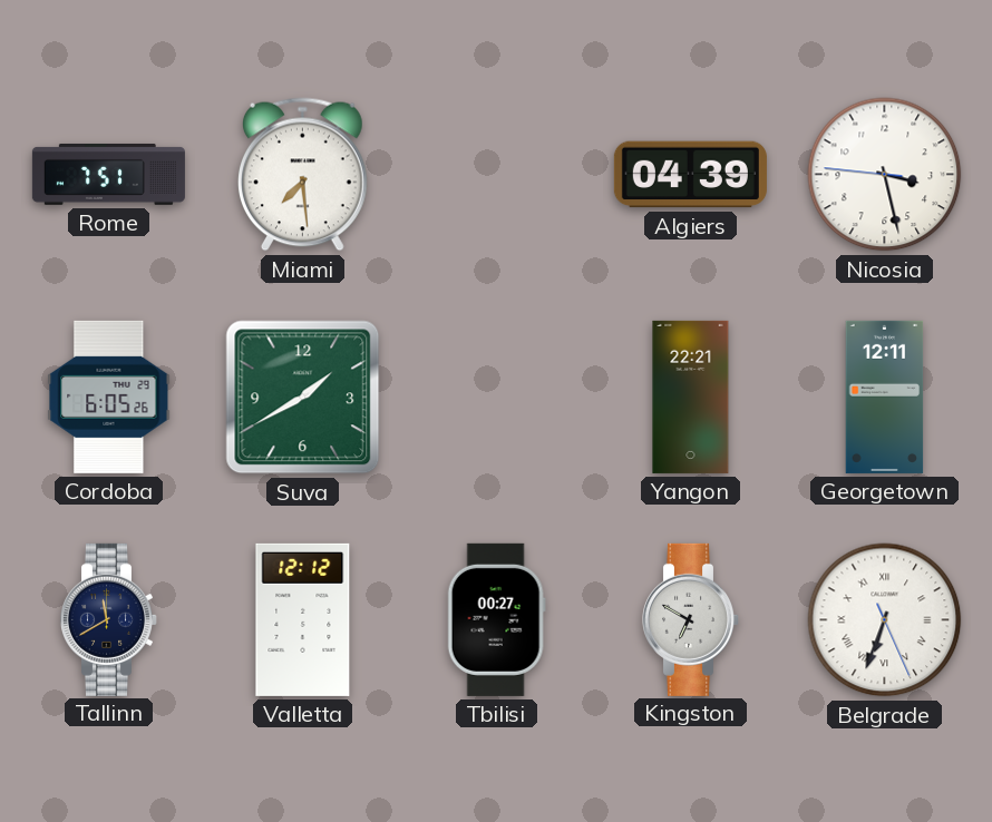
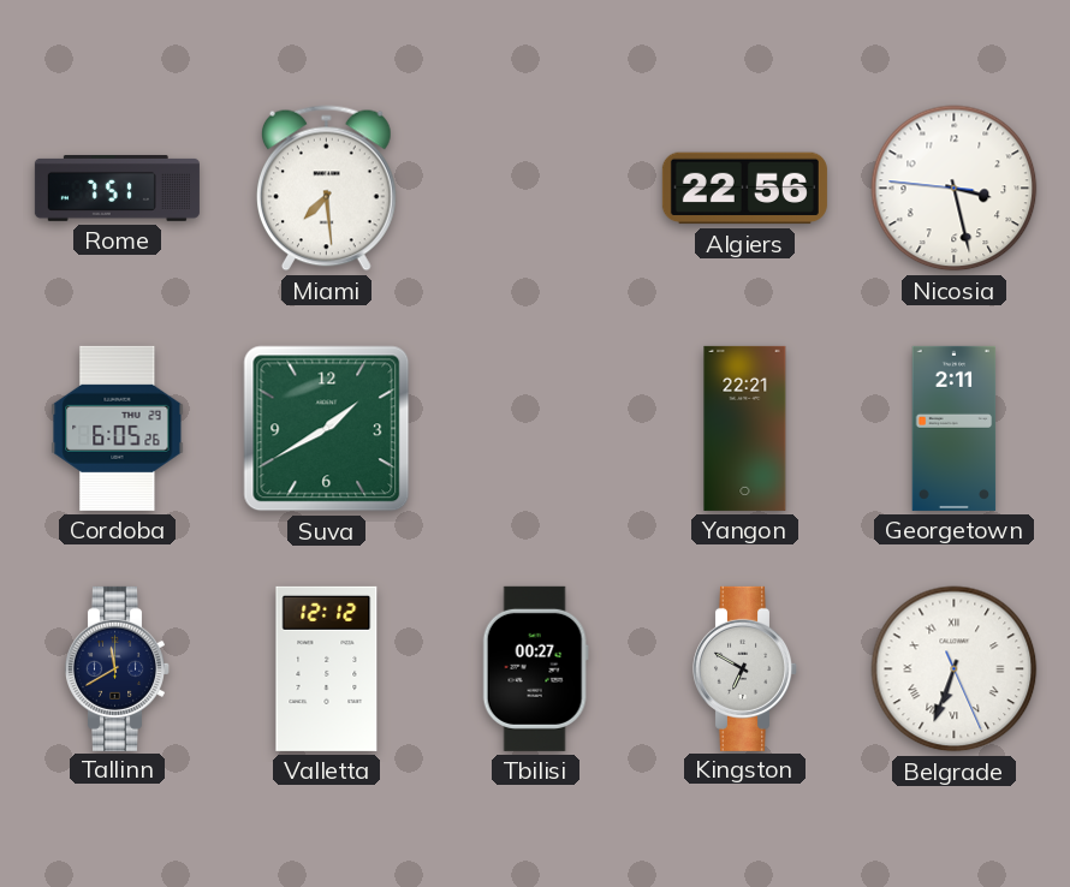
Algiers: 04:39 -> 22:56
Georgetown: 12:11 -> 2:11
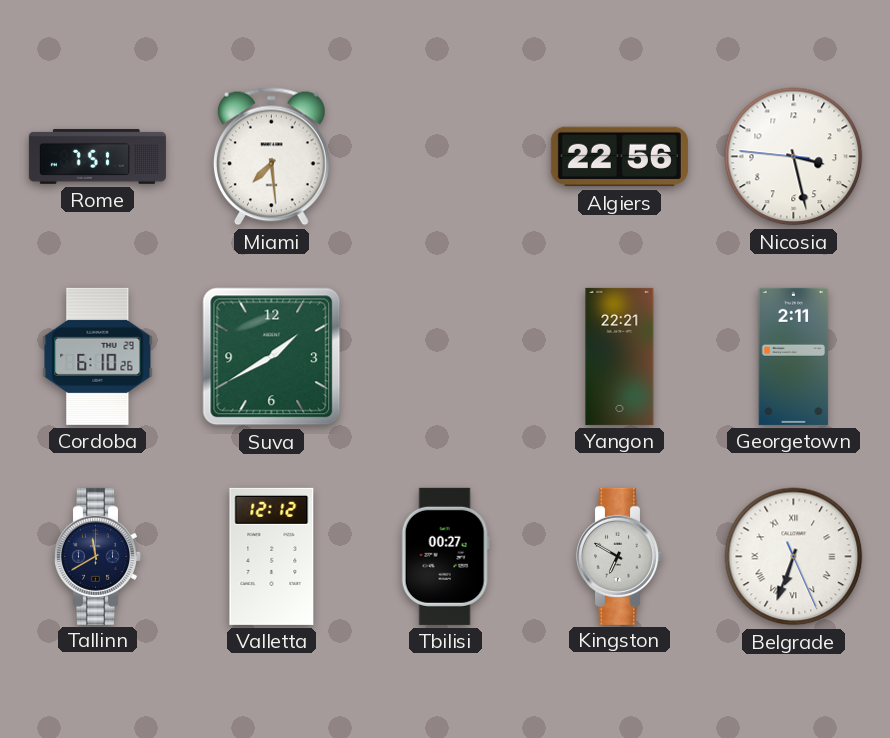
Cordoba: 6:05 -> 6:10
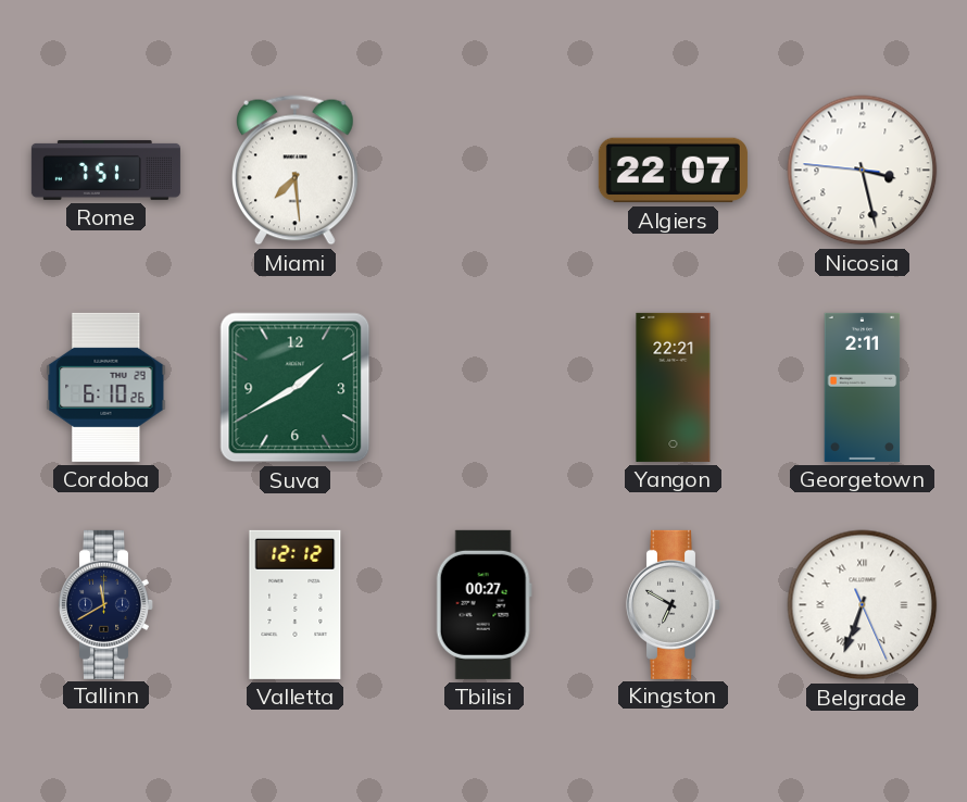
Algiers: 22:56 -> 22:07
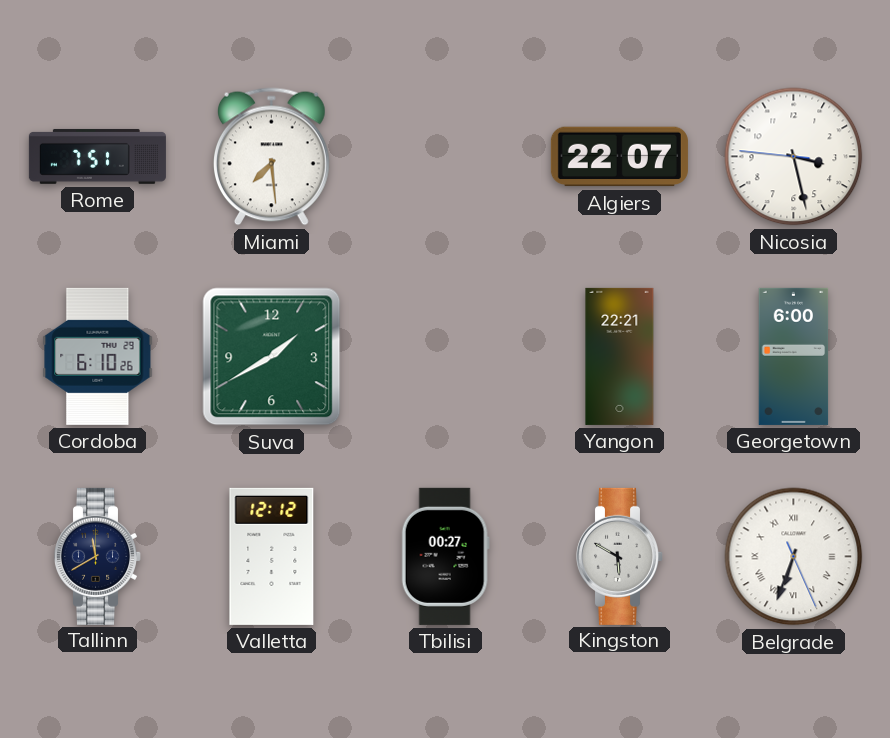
Georgetown: 2:11 -> 6:00
Kingston: 6:50 -> 5:50
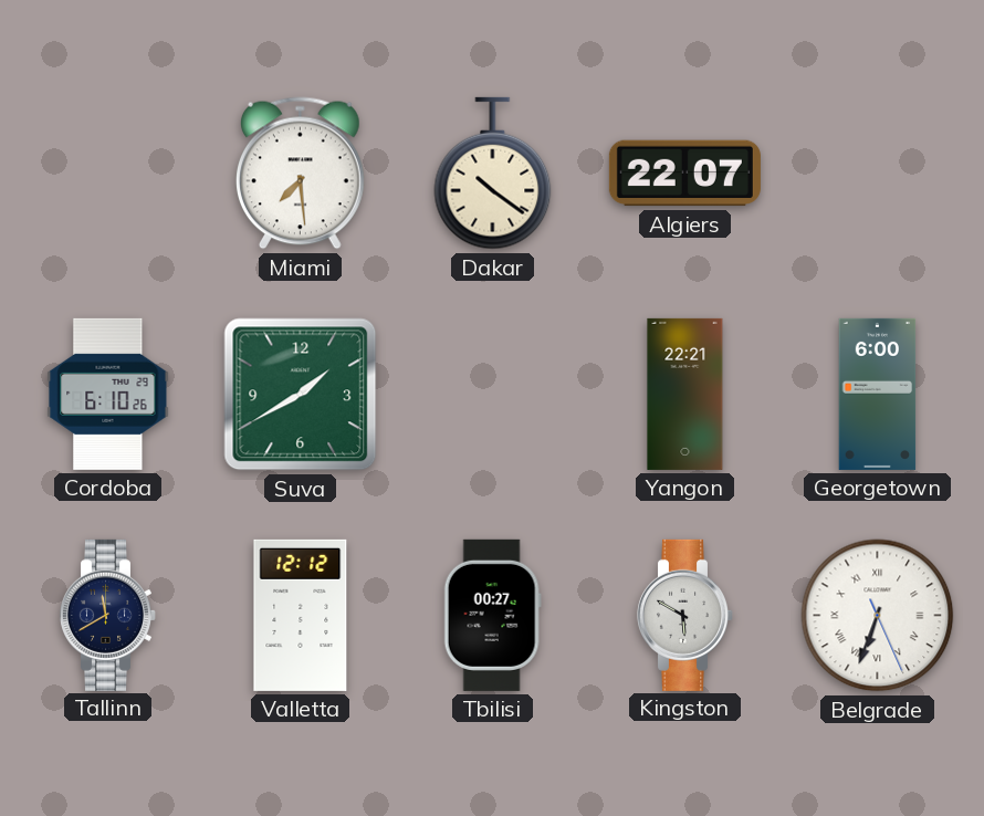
Rome: 7:51 -> none
Dakar: none -> 10:21
Nicosia: 3:27 -> none
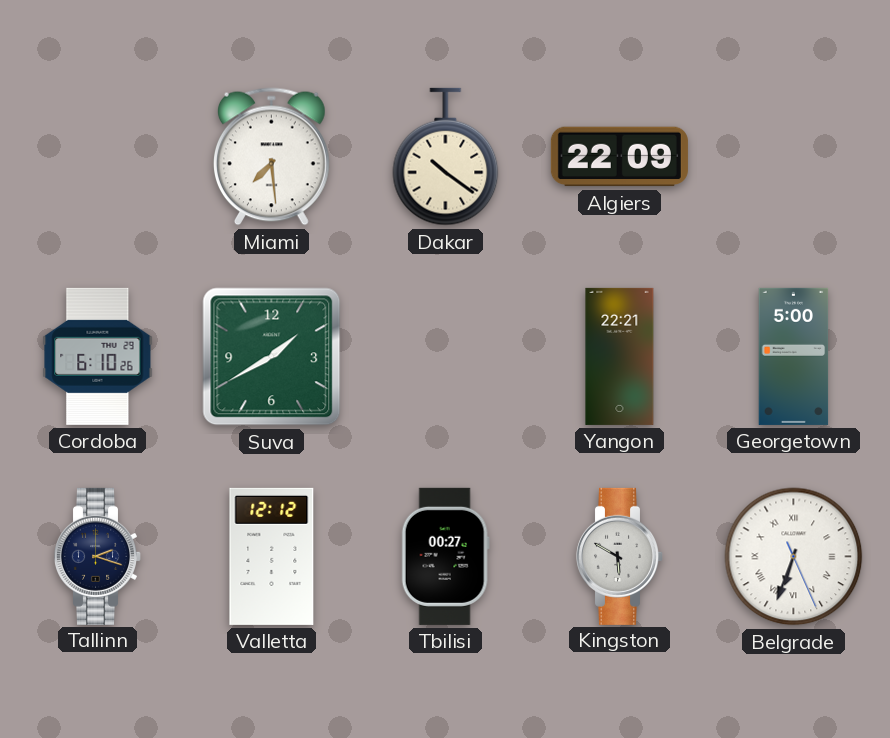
Algiers: 22:07 -> 22:09
Georgetown: 6:00 -> 5:00
Tallinn: 11:40 -> 2:18
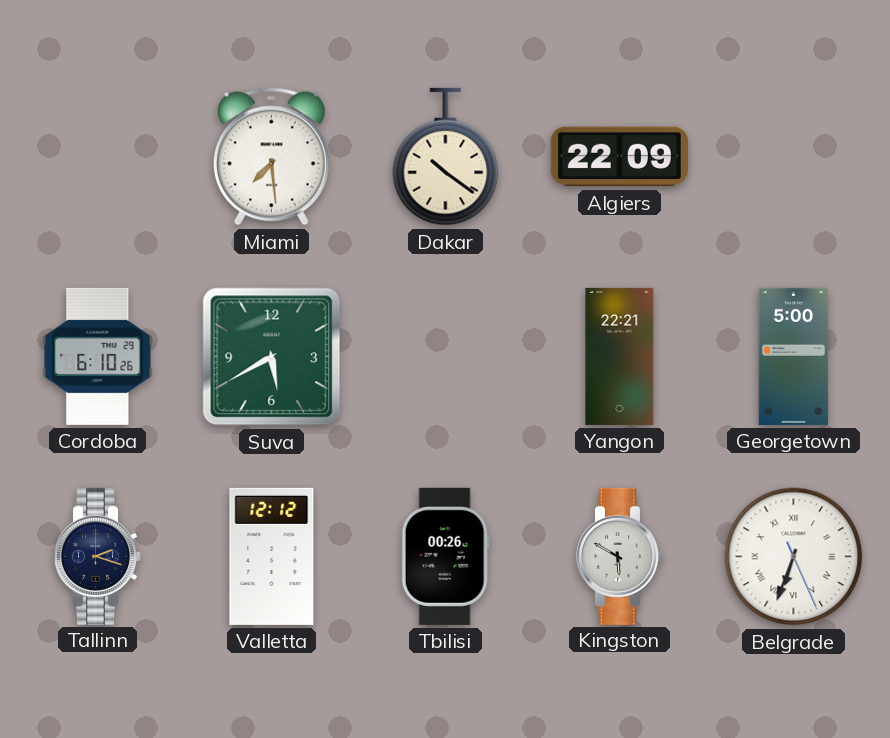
Suva: 1:40 -> 5:40
Tbilisi: 00:27 -> 00:26
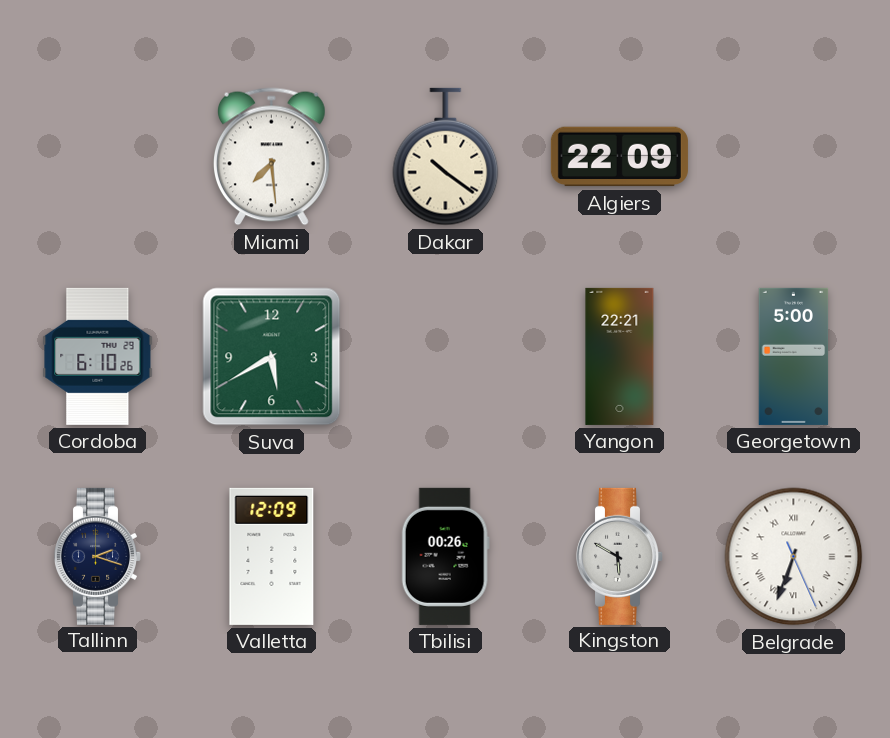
Valletta: 12:12 -> 12:09
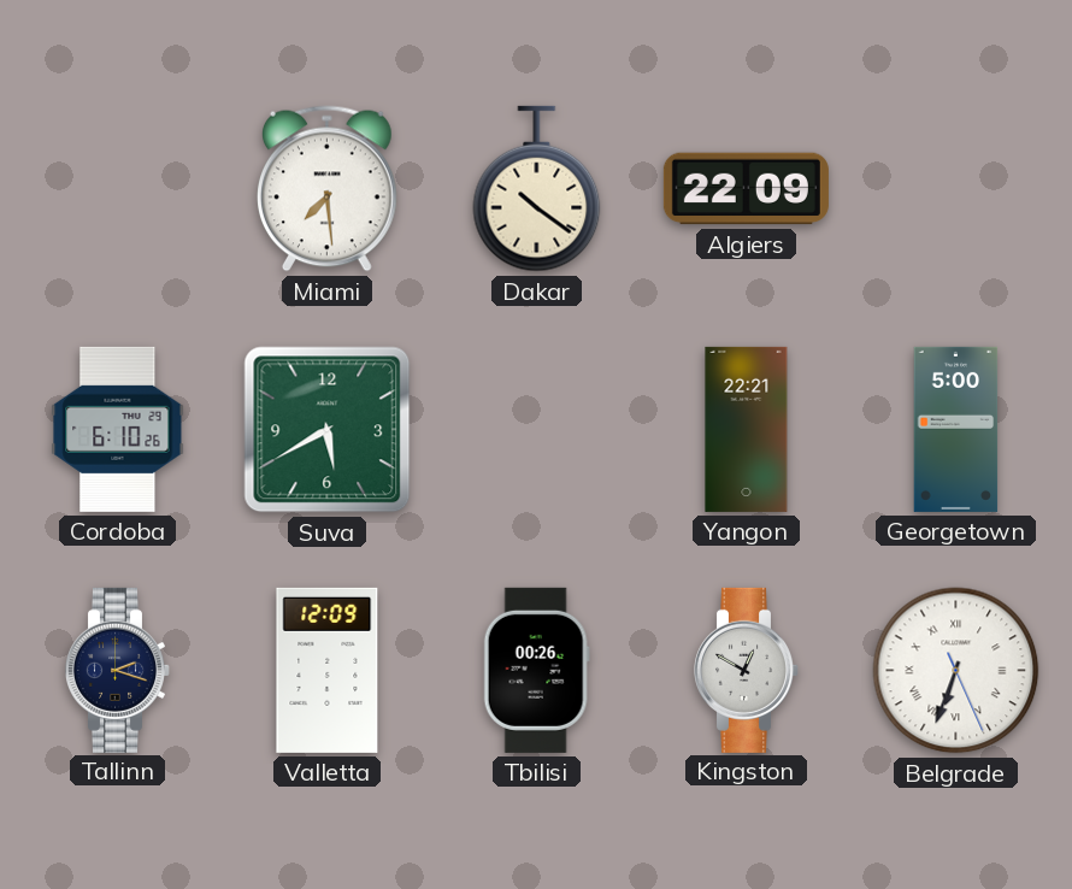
Kingston: 5:50 -> 12:50
